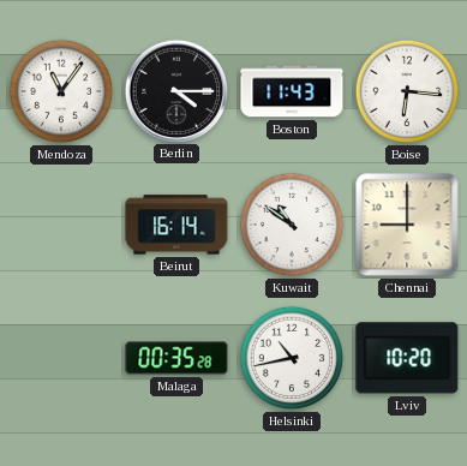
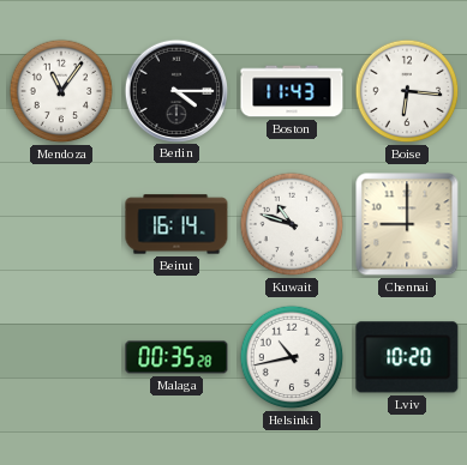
Kuwait: 10:51 -> 10:48
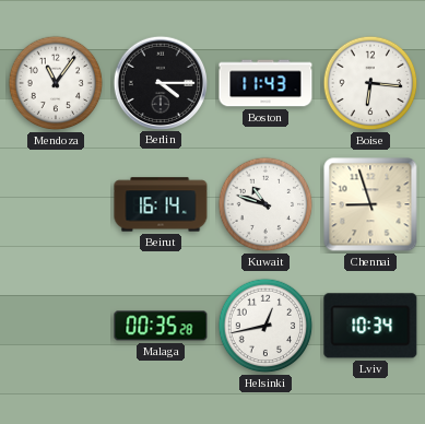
Chennai: 9:00 -> 8:57
Helsinki: 10:43 -> 12:43
Lviv: 10:20 -> 10:34
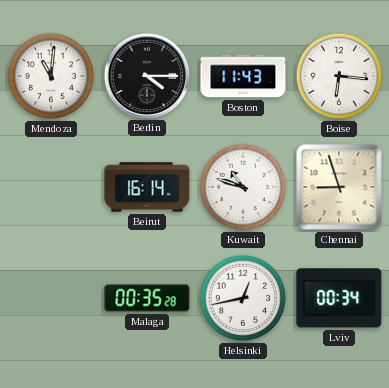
Mendoza: 11:06 -> 11:01
Lviv: 10:34 -> 00:34
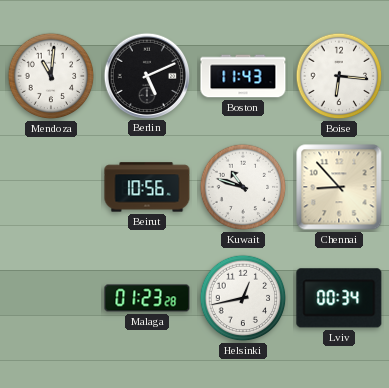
Berlin: 4:15 -> 5:11
Beirut: 16:14 -> 10:56
Chennai: 8:57 -> 8:53
Malaga: 00:35 -> 01:23
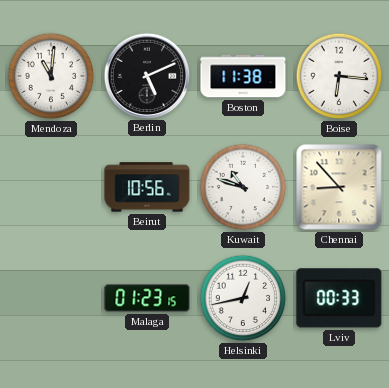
Boston: 11:43 -> 11:38
Malaga: 01:23:28 -> 01:23:15
Lviv: 00:34 -> 00:33
